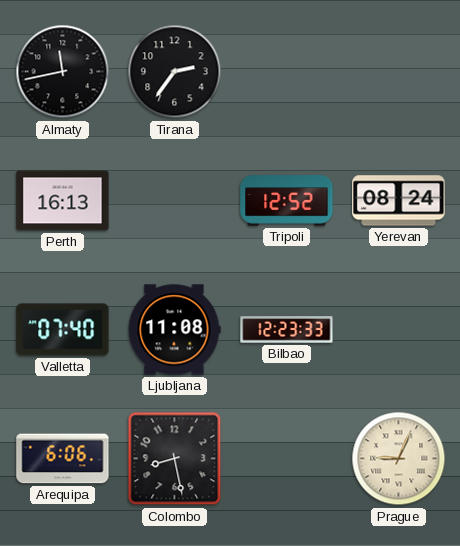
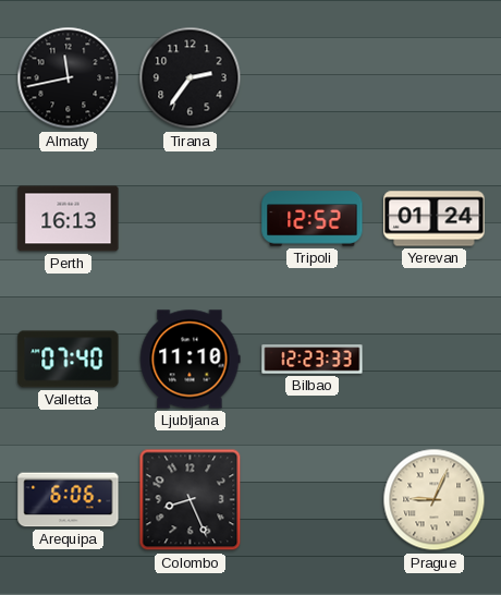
Yerevan: 08:24 -> 01:24
Ljubljana: 11:08 -> 11:10
Colombo: 8:28 -> 8:26
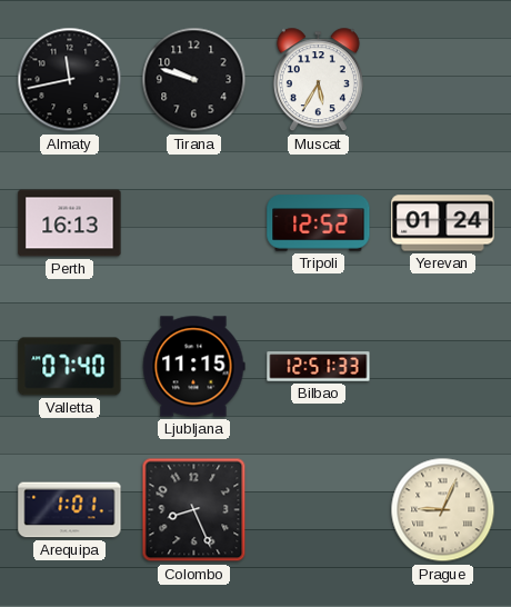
Tirana: 2:36 -> 9:48
Muscat: none -> 5:35
Ljubljana: 11:10 -> 11:15
Bilbao: 12:23 -> 12:51
Arequipa: 6:06 -> 1:01
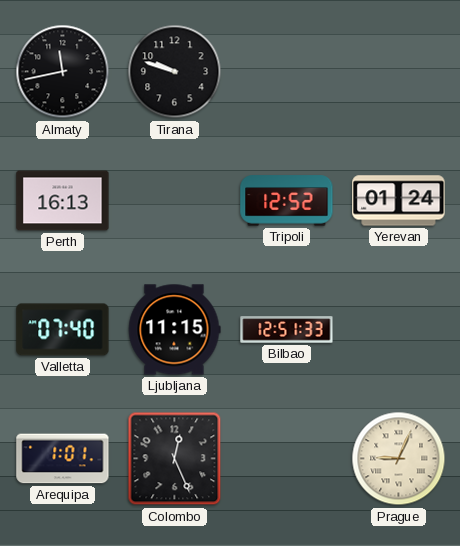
Muscat: 5:35 -> none
Colombo: 8:26 -> 12:26
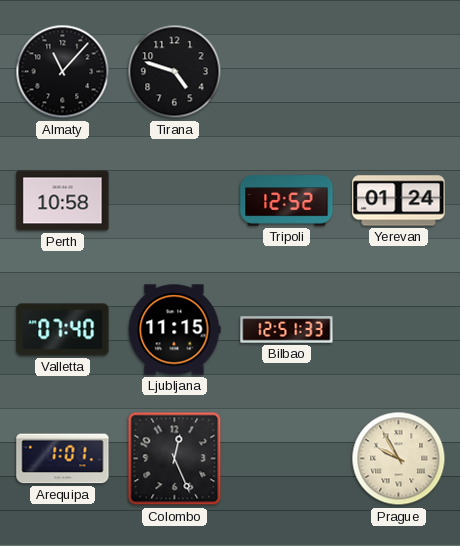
Almaty: 11:43 -> 11:07
Tirana: 9:48 -> 4:48
Perth: 16:13 -> 10:58
Prague: 9:04 -> 9:55
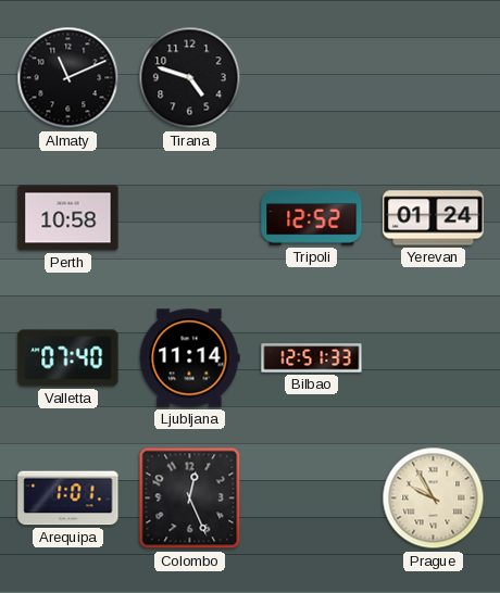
Almaty: 11:07 -> 11:11
Ljubljana: 11:15 -> 11:14
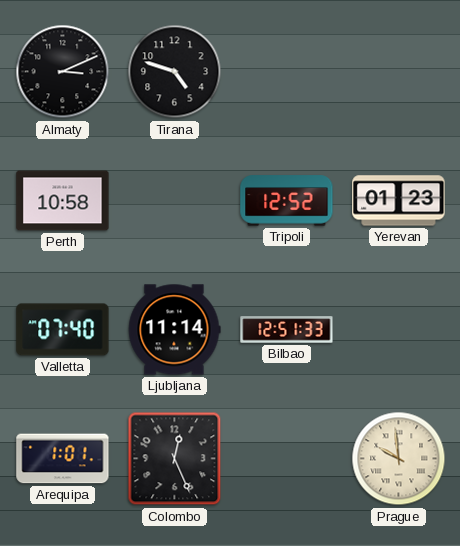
Almaty: 11:11 -> 3:11
Yerevan: 01:24 -> 01:23
Prague: 9:55 -> 9:59
